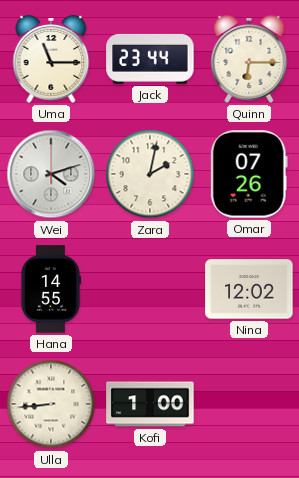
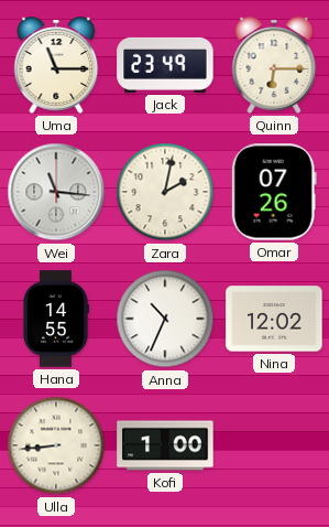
Jack: 23:44 -> 23:49
Wei: 4:12 -> 11:16
Anna: none -> 10:34
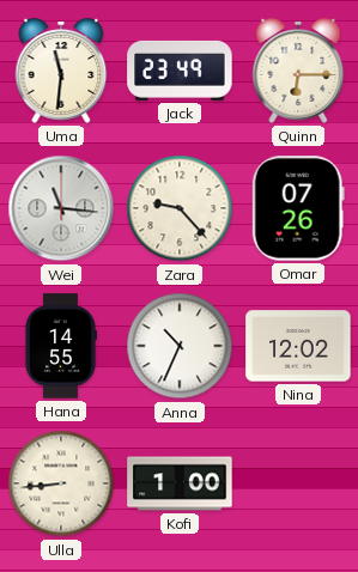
Uma: 11:15 -> 11:31
Zara: 2:02 -> 9:23
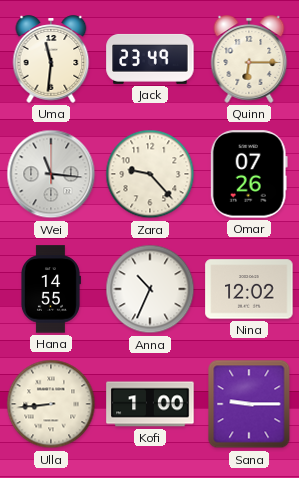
Sana: none -> 9:15
